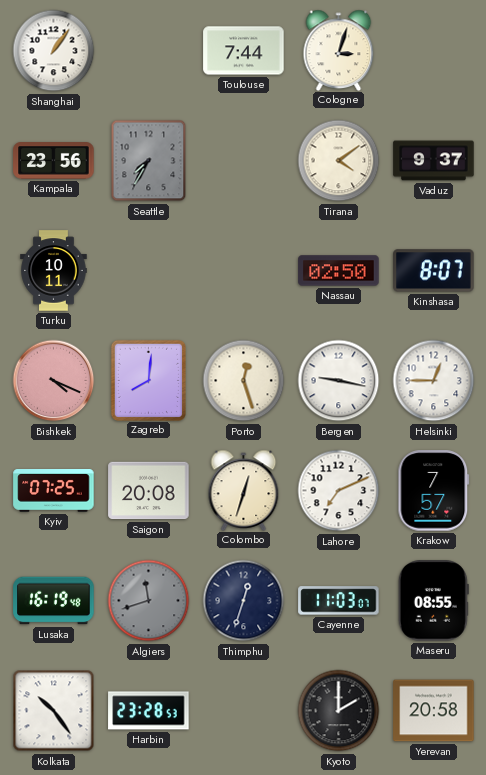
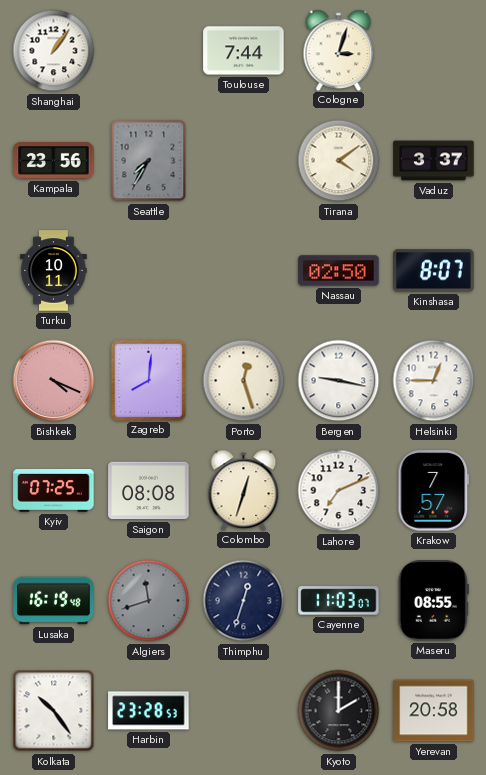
Vaduz: 9:37 -> 3:37
Saigon: 20:08 -> 08:08
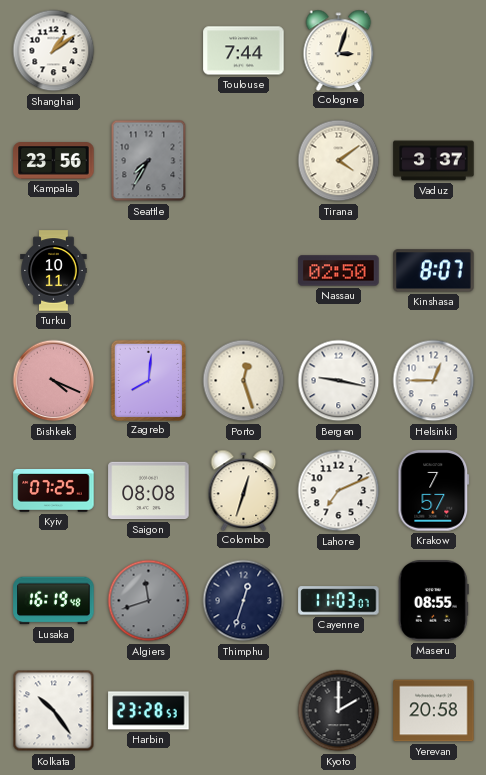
Shanghai: 1:06 -> 1:09
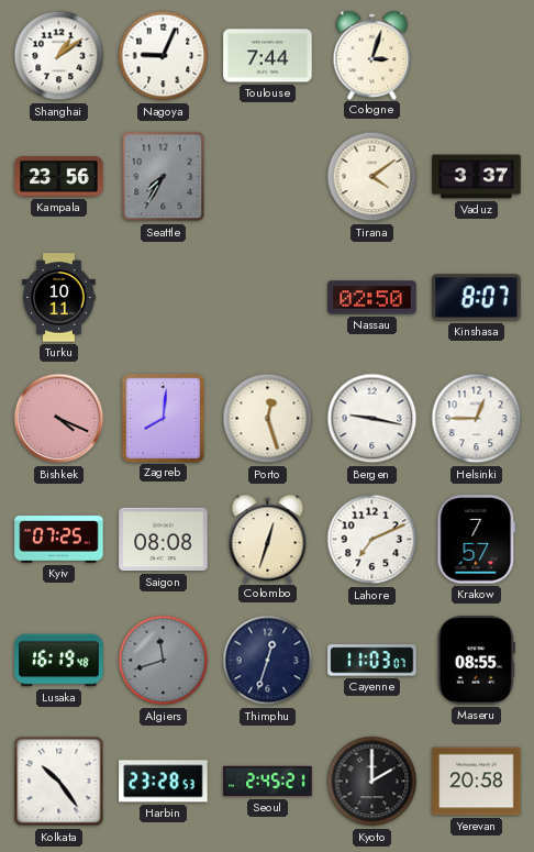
Nagoya: none -> 9:04
Seoul: none -> 2:45
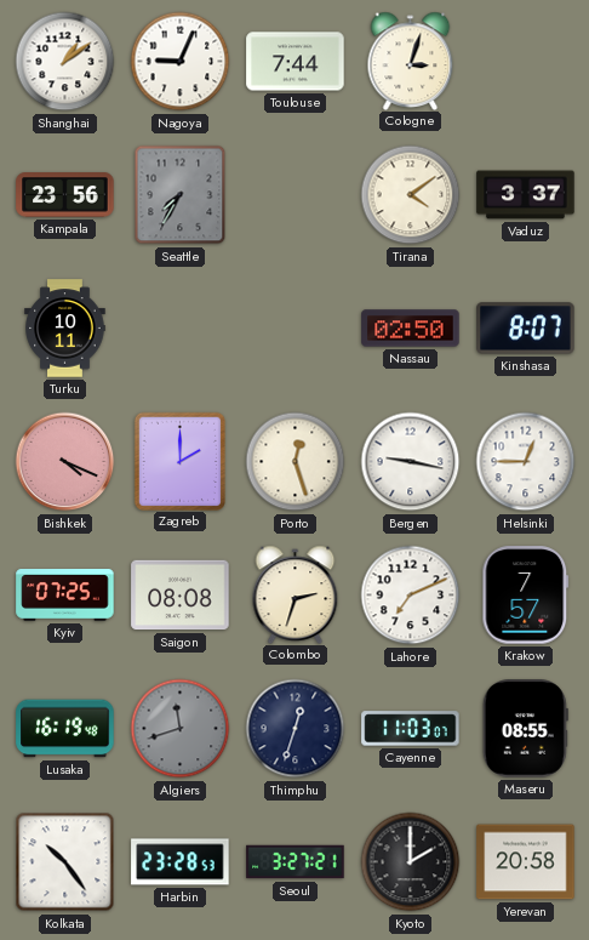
Zagreb: 8:01 -> 2:00
Colombo: 12:33 -> 2:33
Seoul: 2:45 -> 3:27
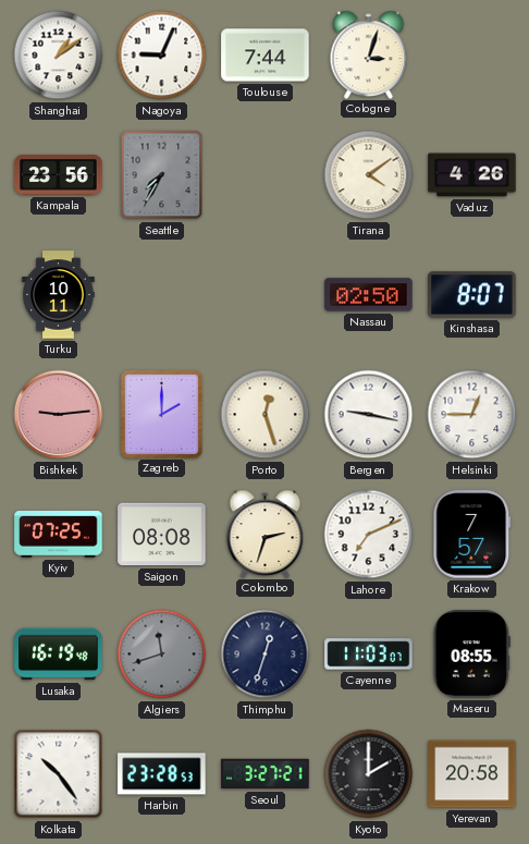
Vaduz: 3:37 -> 4:26
Bishkek: 4:19 -> 9:14
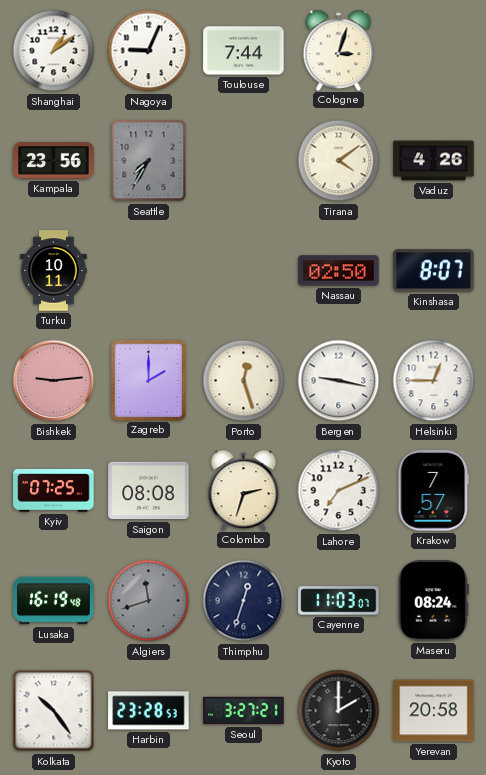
Maseru: 08:55 -> 08:24
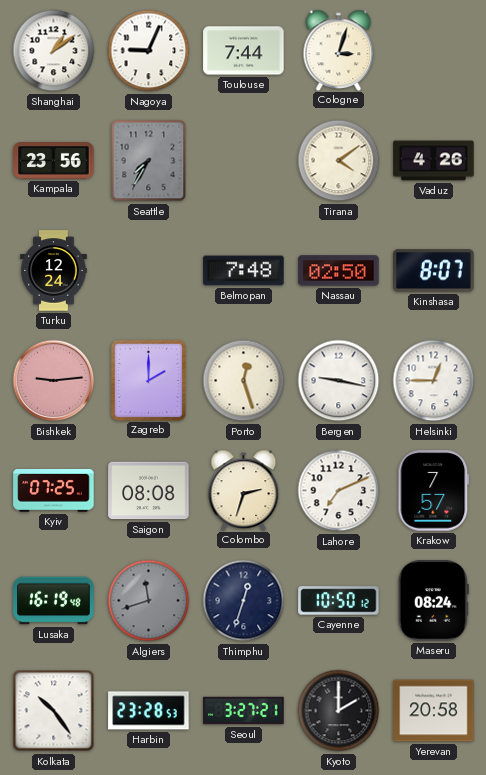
Turku: 10:11 -> 12:24
Belmopan: none -> 7:48
Cayenne: 11:03 -> 10:50
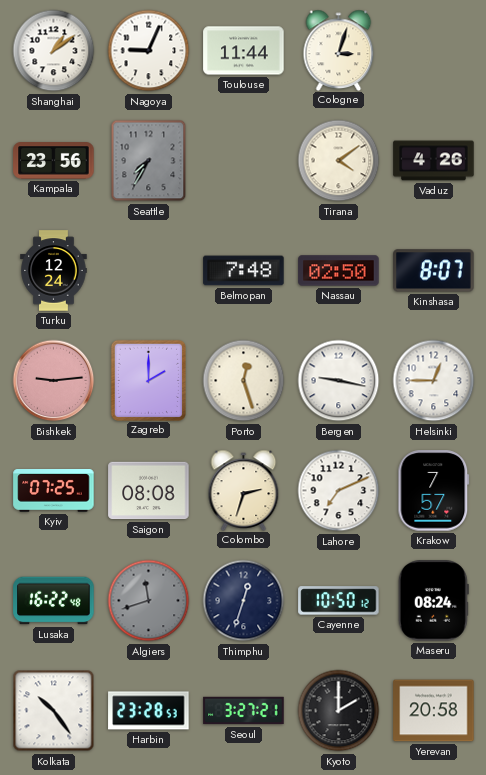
Toulouse: 7:44 -> 11:44
Lusaka: 16:19 -> 16:22
